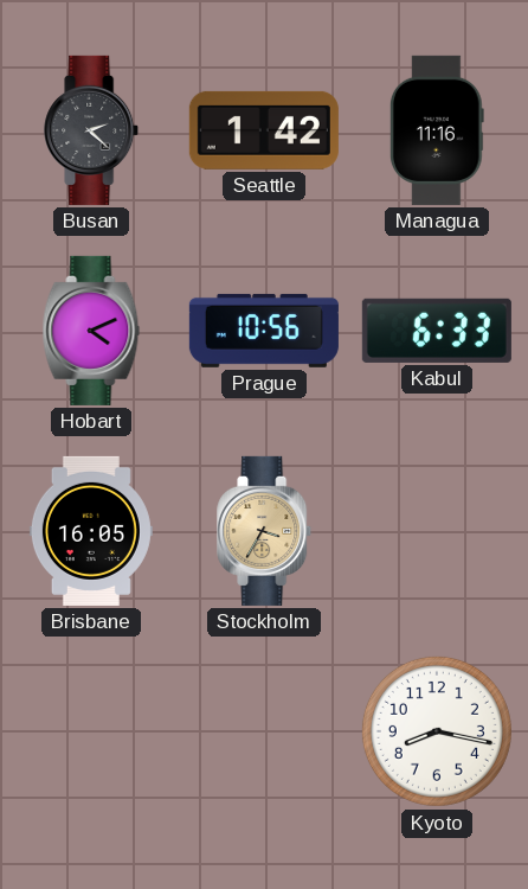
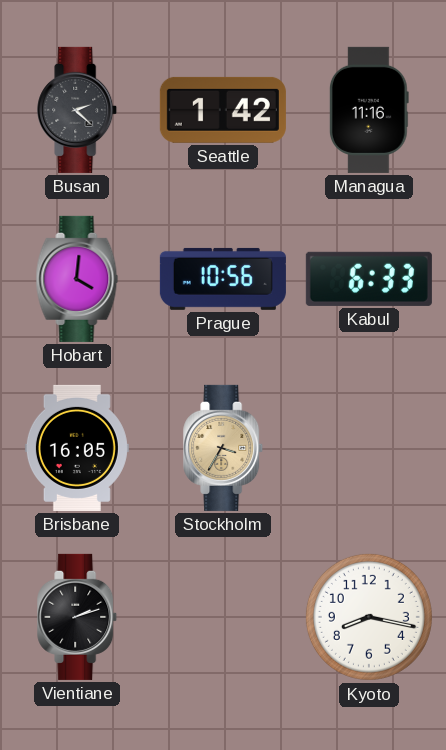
Hobart: 4:11 -> 4:01
Vientiane: none -> 2:12
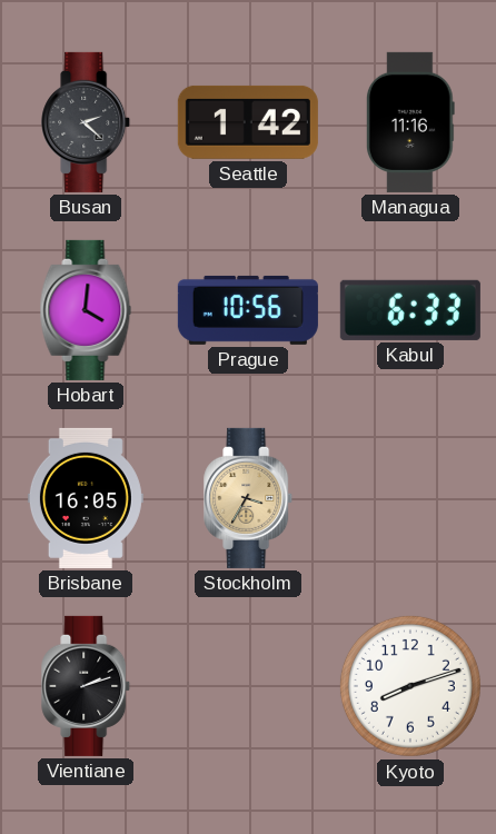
Kyoto: 8:17 -> 8:12
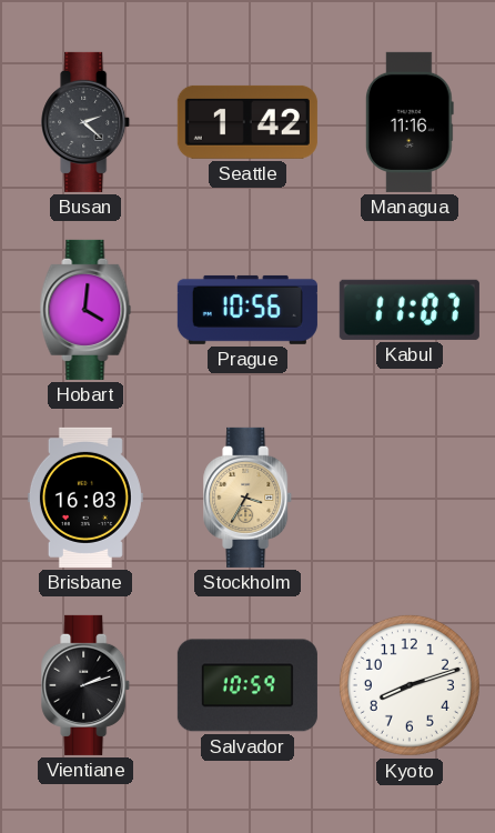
Kabul: 6:33 -> 11:07
Brisbane: 16:05 -> 16:03
Salvador: none -> 10:59
